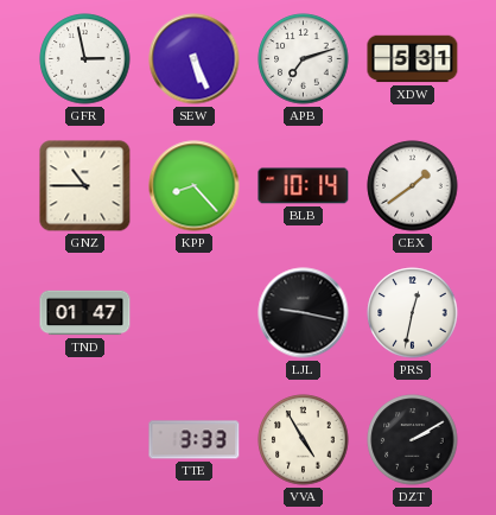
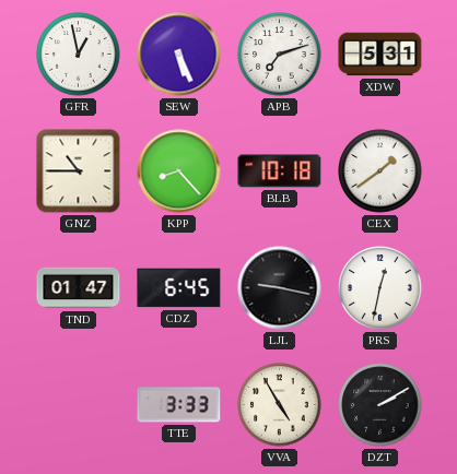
GFR: 2:58 -> 12:58
BLB: 10:14 -> 10:18
CDZ: none -> 6:45
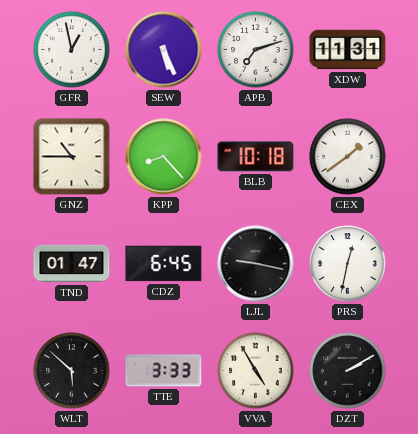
XDW: 5:31 -> 11:31
WLT: none -> 5:52
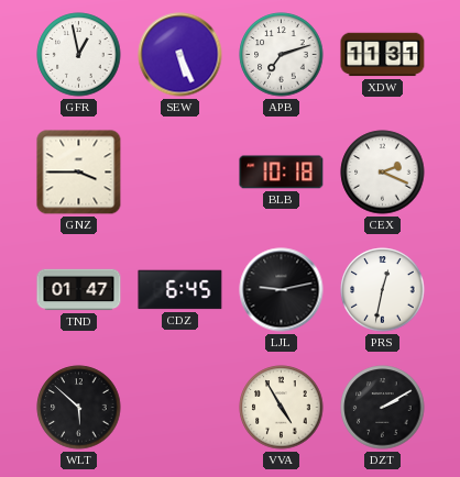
GNZ: 10:45 -> 3:45
KPP: 8:23 -> none
CEX: 1:39 -> 2:19
LJL: 9:17 -> 9:13
TTE: 3:33 -> none
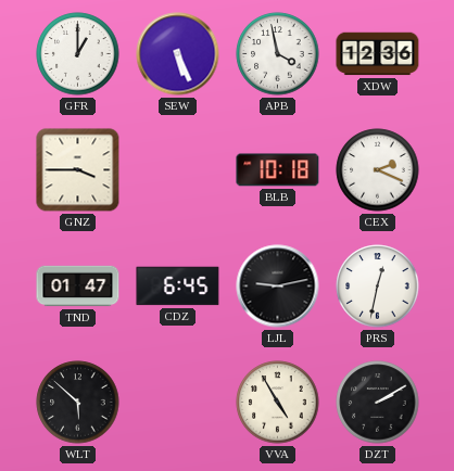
GFR: 12:58 -> 1:00
APB: 7:12 -> 3:58
XDW: 11:31 -> 12:36
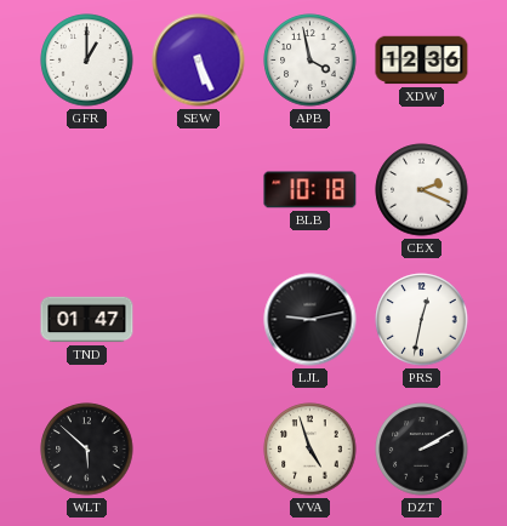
GNZ: 3:45 -> none
CDZ: 6:45 -> none
VVA: 4:55 -> 4:57
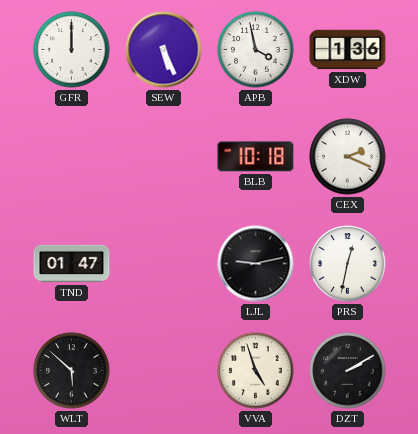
GFR: 1:00 -> 12:00
XDW: 12:36 -> 1:36
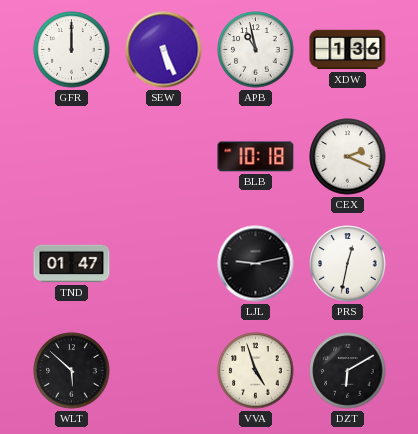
APB: 3:58 -> 10:58
DZT: 2:10 -> 6:10
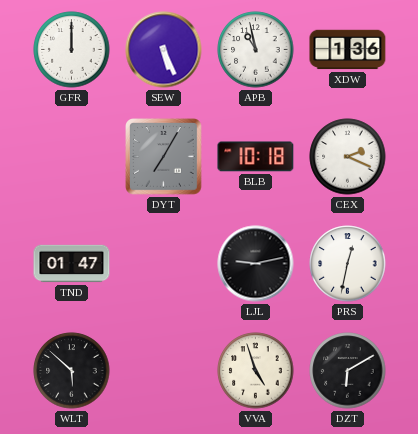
DYT: none -> 7:05
